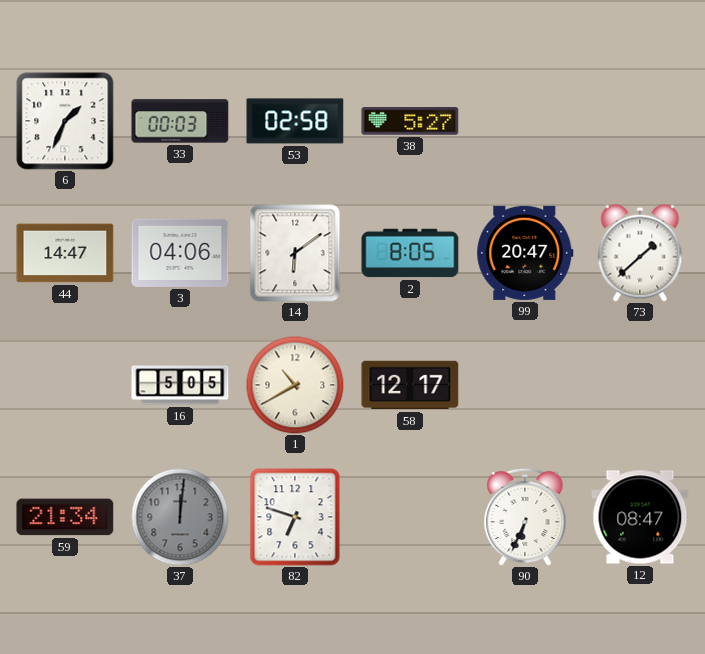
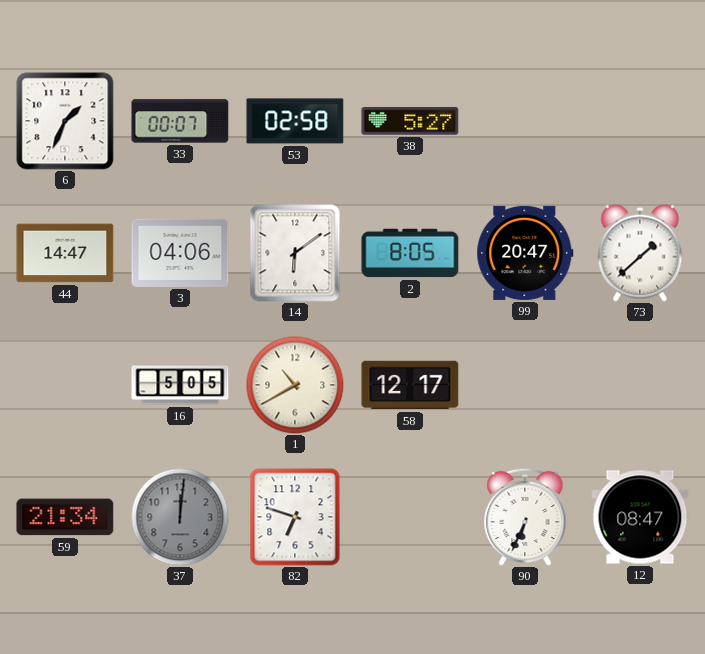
33: 00:03 -> 00:07
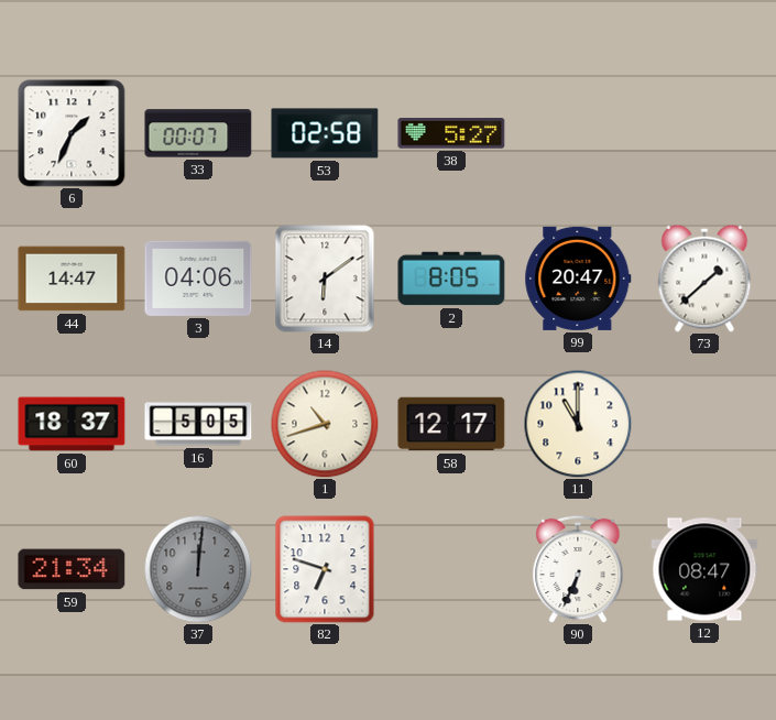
60: none -> 18:37
1: 10:40 -> 10:42
11: none -> 11:00
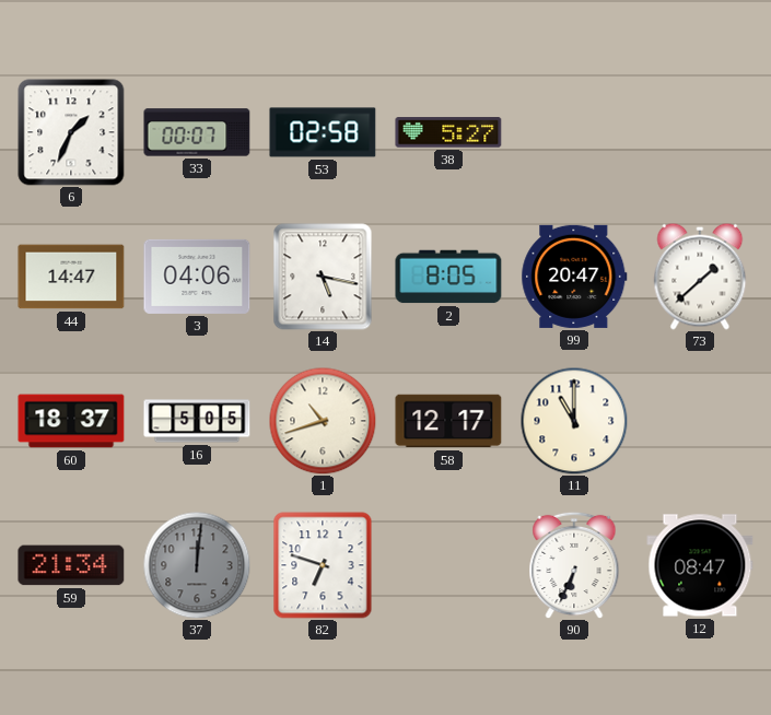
14: 6:09 -> 5:17
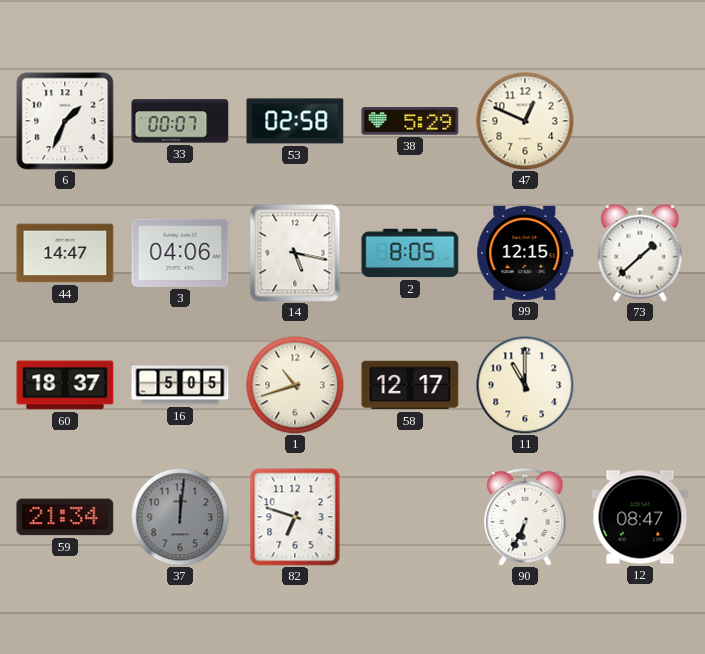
38: 5:27 -> 5:29
47: none -> 12:49
99: 20:47 -> 12:15
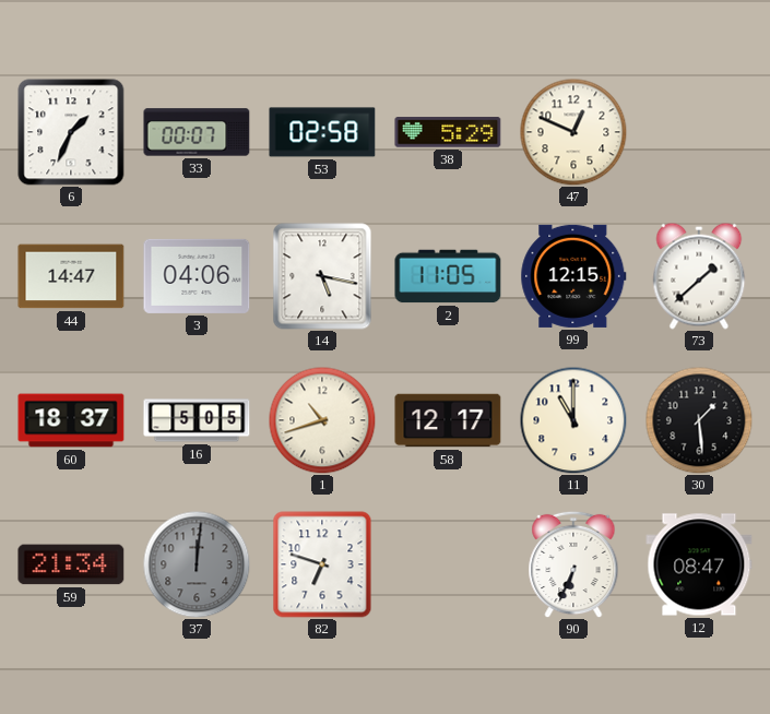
2: 8:05 -> 11:05
30: none -> 1:29
